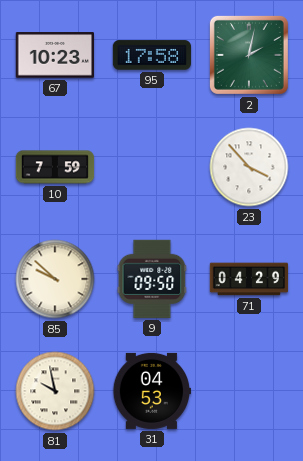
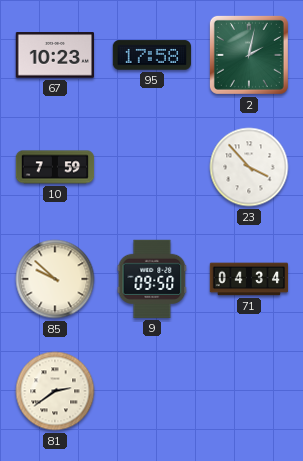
71: 04:29 -> 04:34
81: 9:58 -> 2:39
31: 04:53 -> none
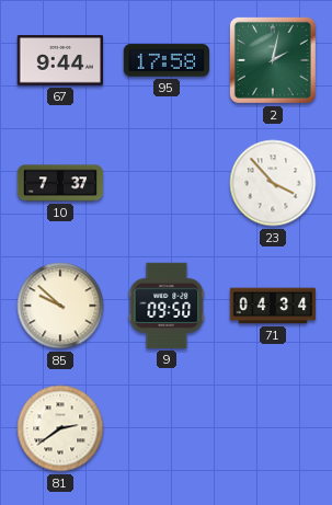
67: 10:23 -> 9:44
10: 7:59 -> 7:37
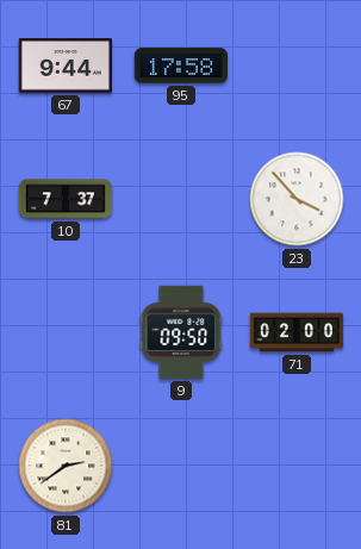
2: 2:02 -> none
85: 9:52 -> none
71: 04:34 -> 02:00
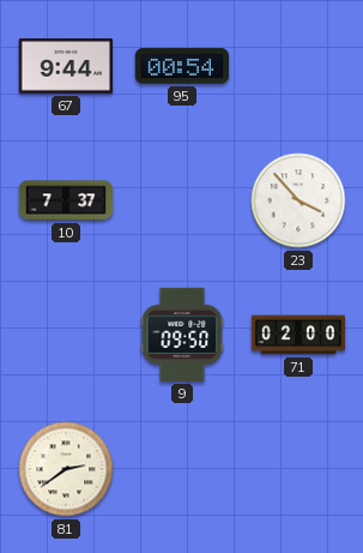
95: 17:58 -> 00:54
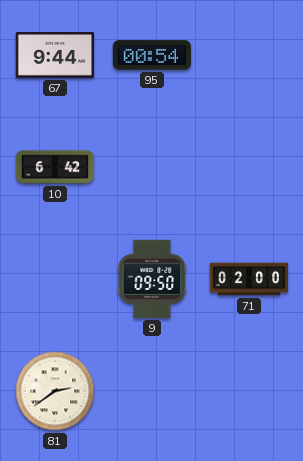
10: 7:37 -> 6:42
23: 3:53 -> none
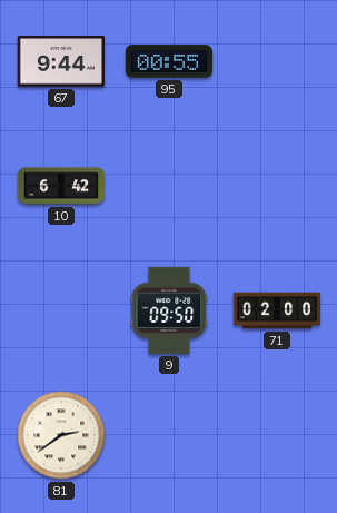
95: 00:54 -> 00:55
